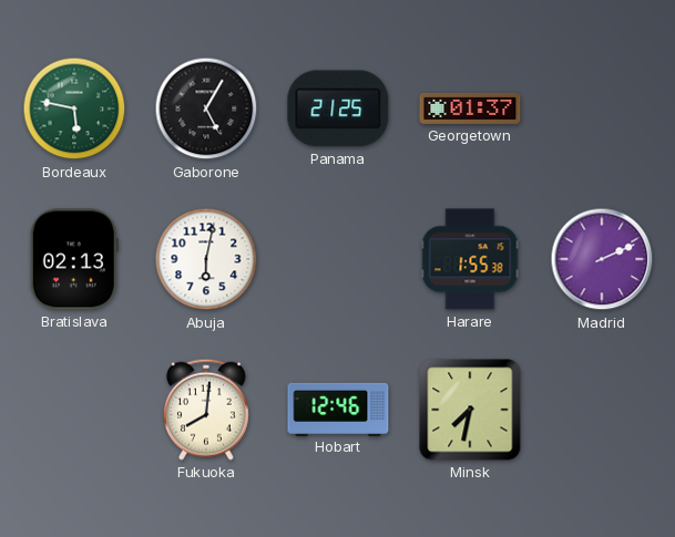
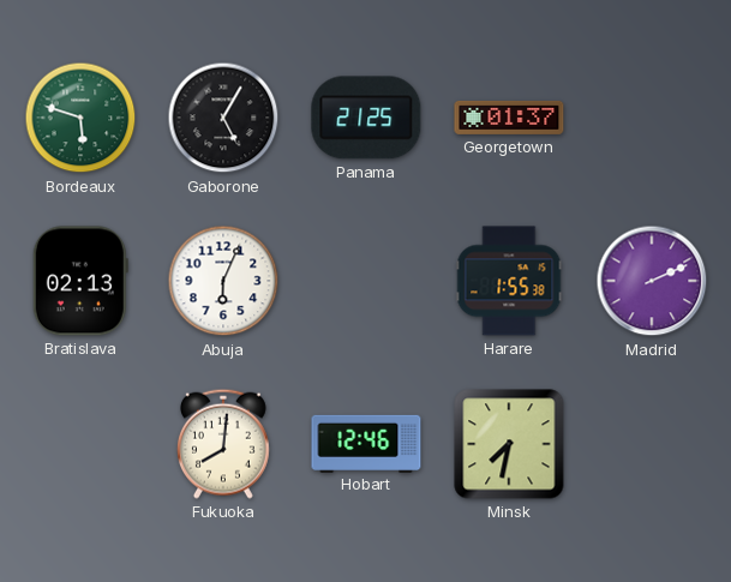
Bordeaux: 5:47 -> 5:48
Abuja: 6:02 -> 6:04
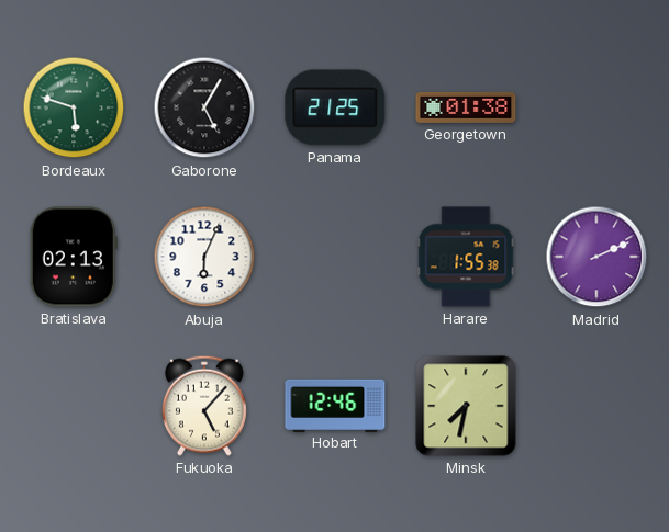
Georgetown: 01:37 -> 01:38
Fukuoka: 8:01 -> 5:07
